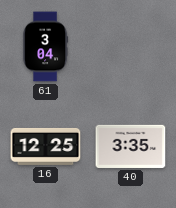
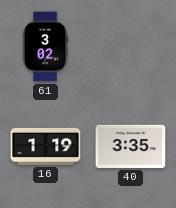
61: 3:04 -> 3:02
16: 12:25 -> 1:19
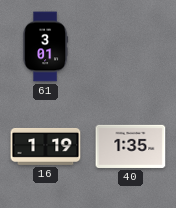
61: 3:02 -> 3:01
40: 3:35 -> 1:35
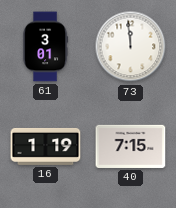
73: none -> 11:59
40: 1:35 -> 7:15
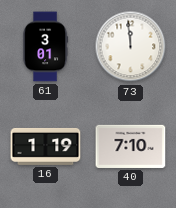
40: 7:15 -> 7:10
